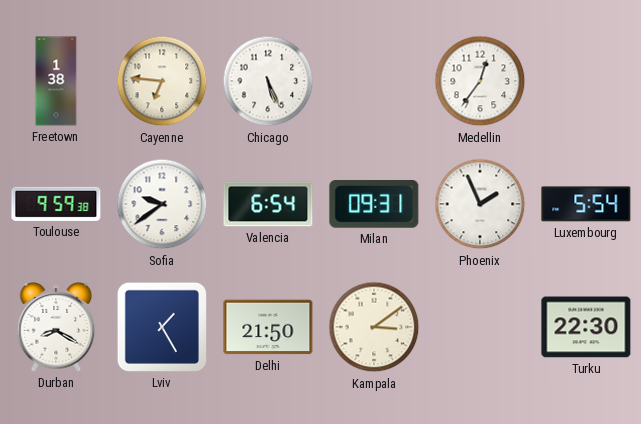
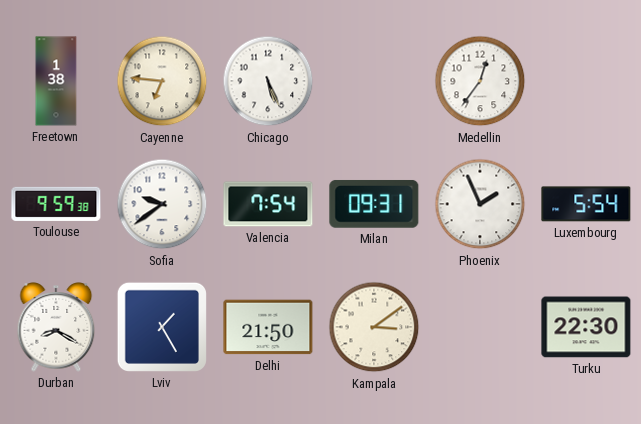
Valencia: 6:54 -> 7:54
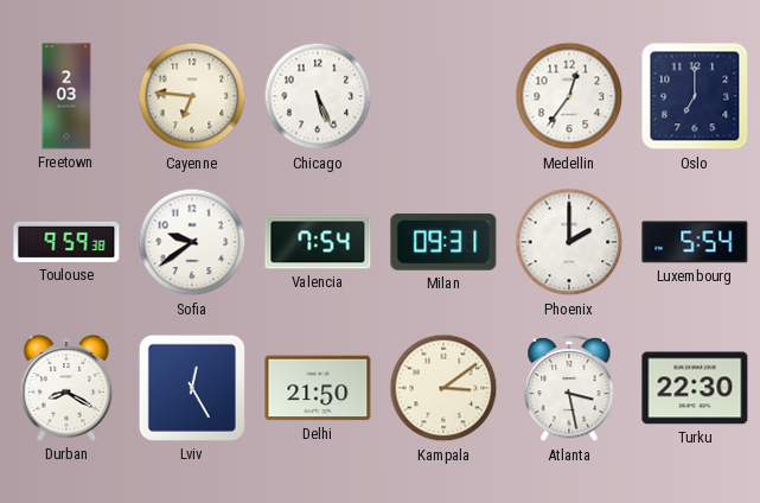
Freetown: 1:38 -> 2:03
Oslo: none -> 7:00
Phoenix: 1:56 -> 2:00
Lviv: 1:25 -> 12:25
Atlanta: none -> 3:28
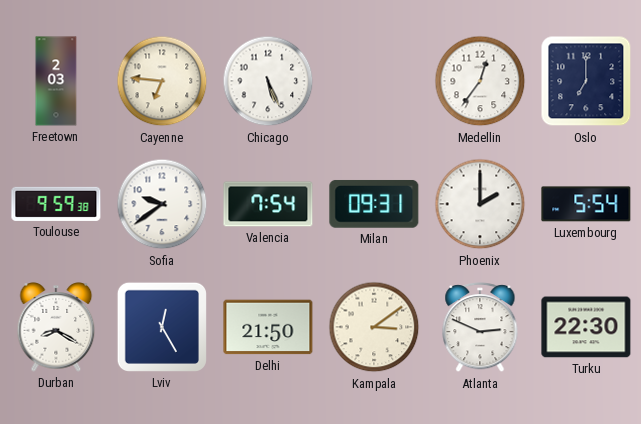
Atlanta: 3:28 -> 2:49
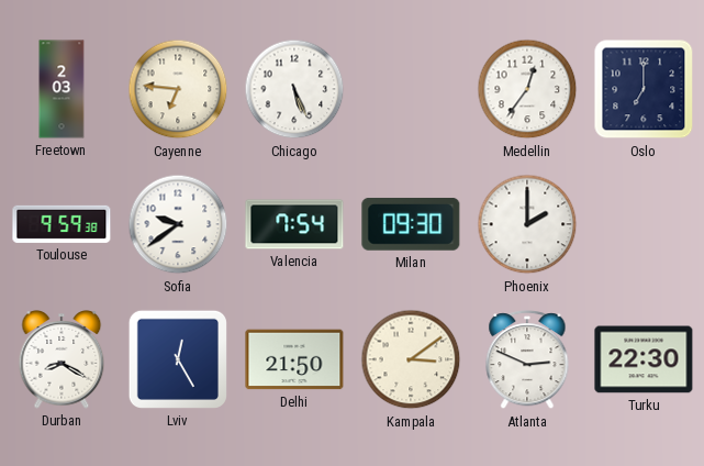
Milan: 09:31 -> 09:30
Luxembourg: 5:54 -> none
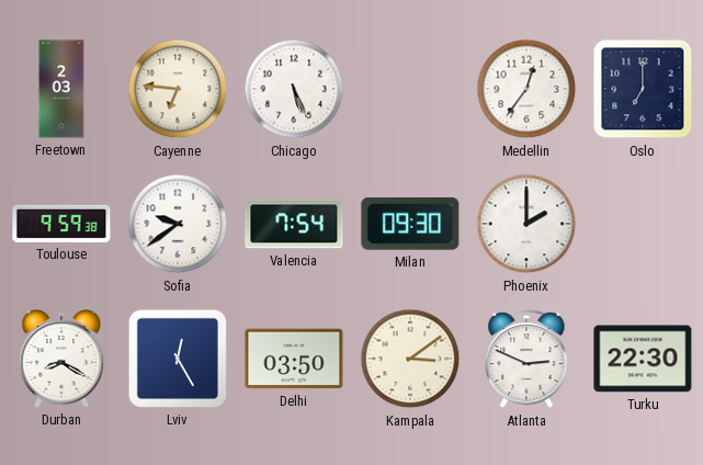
Delhi: 21:50 -> 03:50
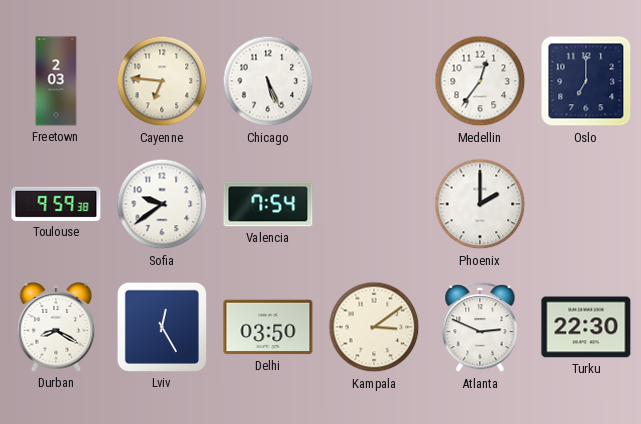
Milan: 09:30 -> none
